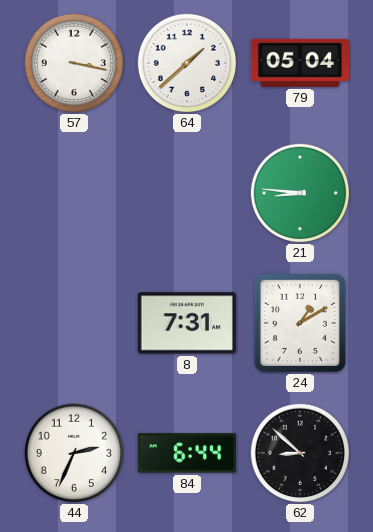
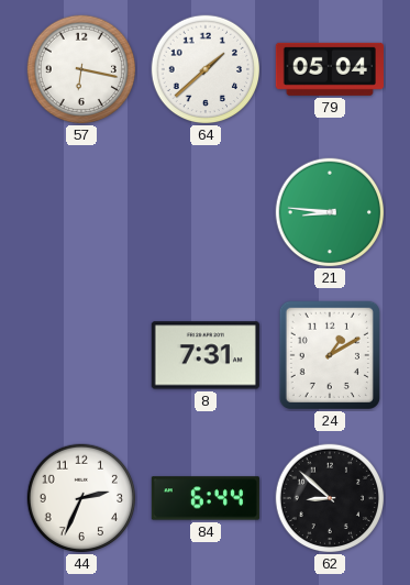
57: 3:17 -> 6:17
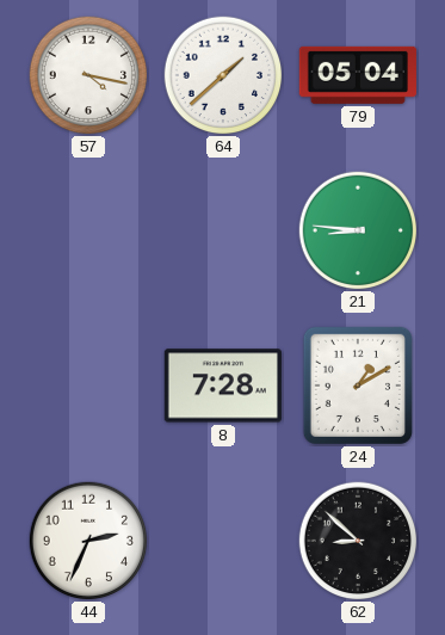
57: 6:17 -> 4:17
8: 7:31 -> 7:28
84: 6:44 -> none
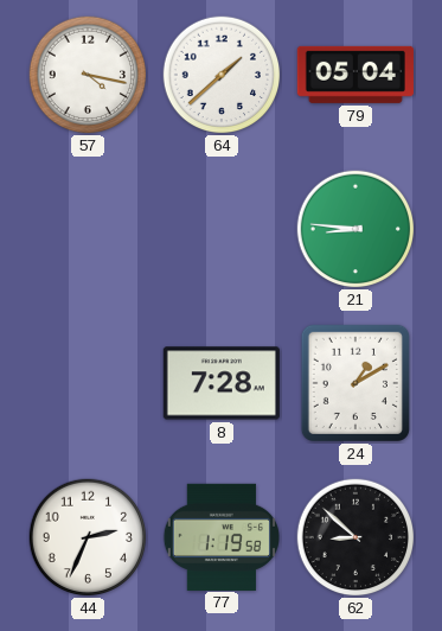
77: none -> 1:19
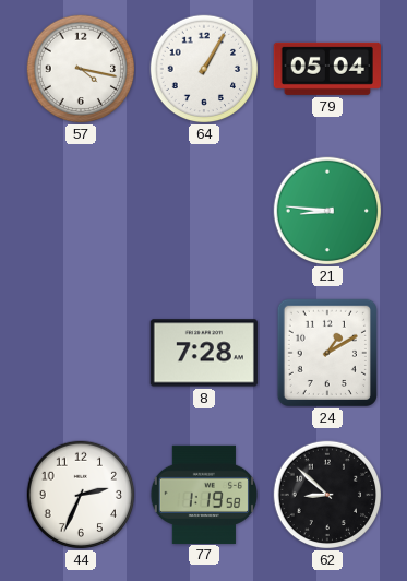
64: 1:38 -> 1:05
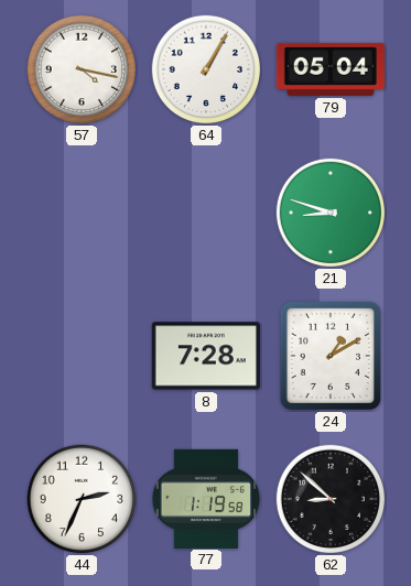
21: 8:46 -> 8:48
